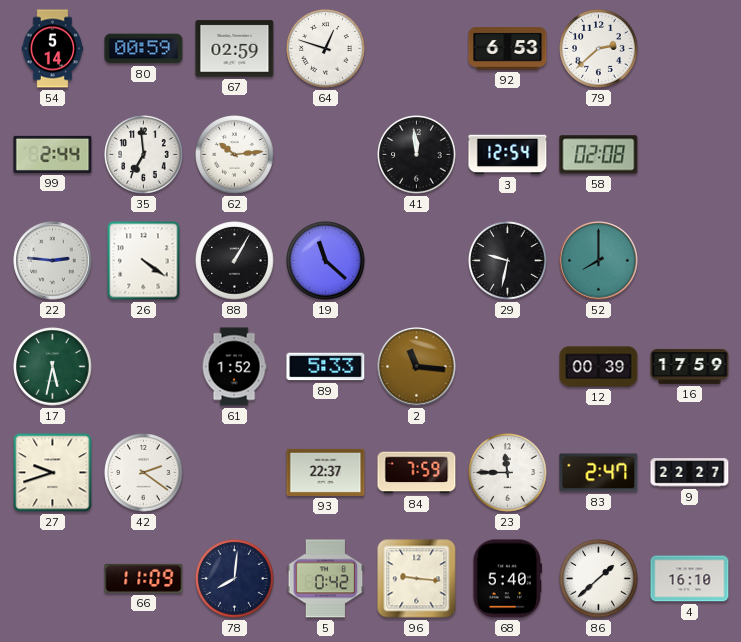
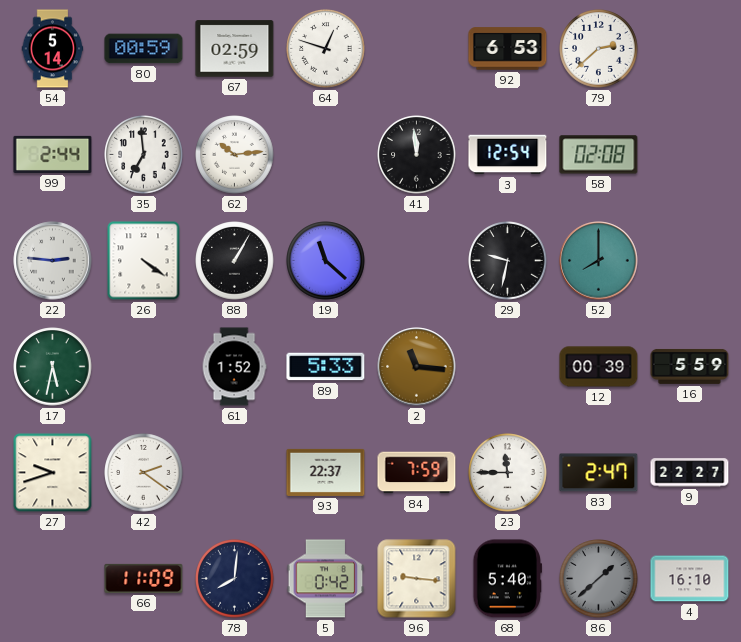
16: 17:59 -> 5:59
86 dial: white -> grey
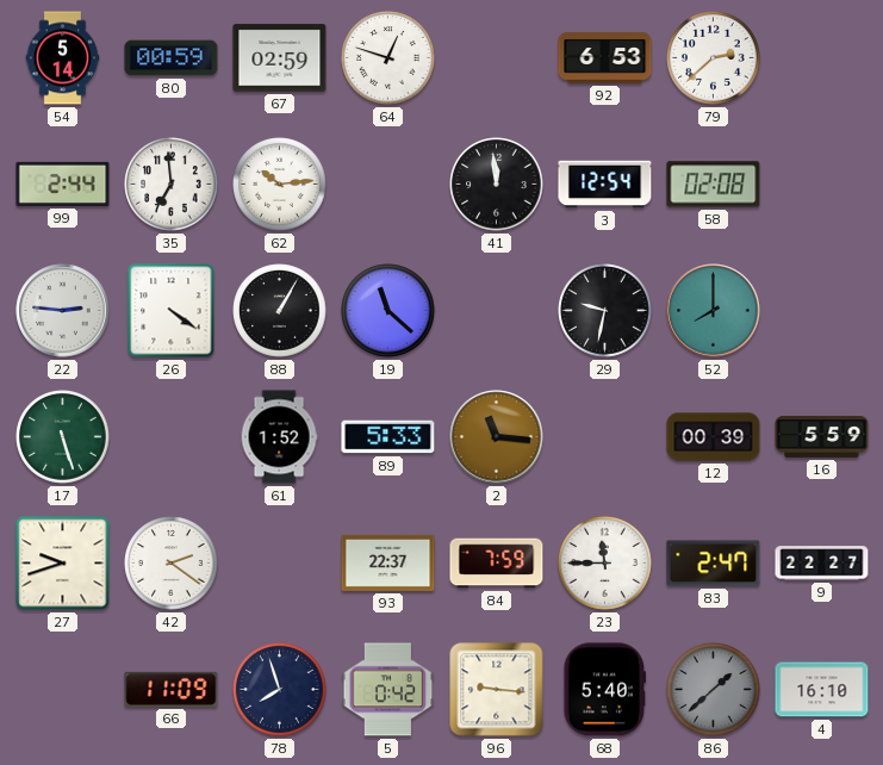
17: 5:32 -> 5:27
78: 8:01 -> 7:57
